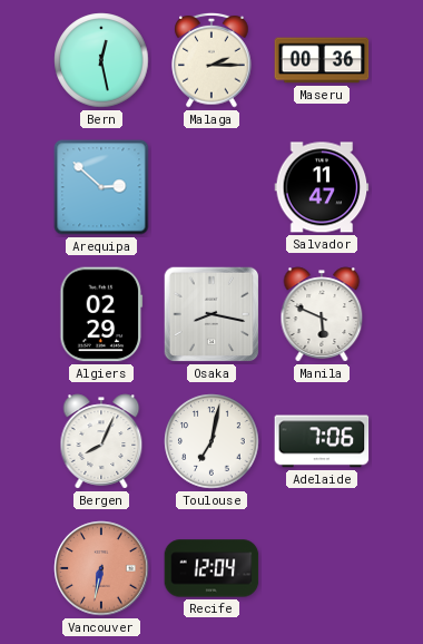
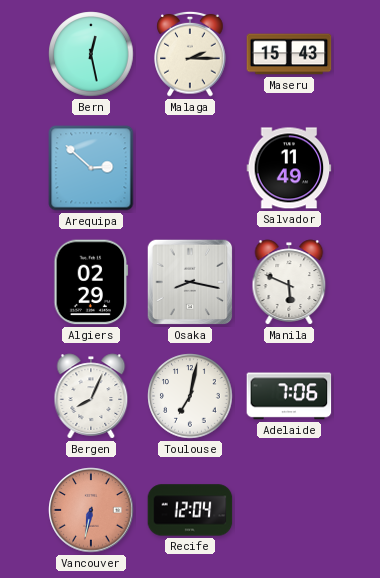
Maseru: 00:36 -> 15:43
Salvador: 11:47 -> 11:49
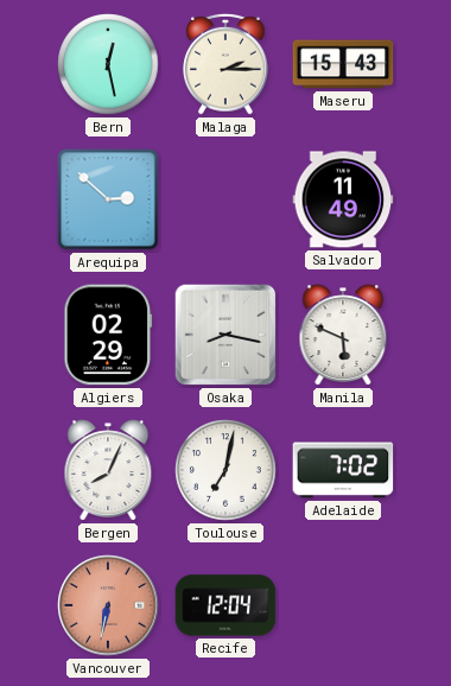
Adelaide: 7:06 -> 7:02
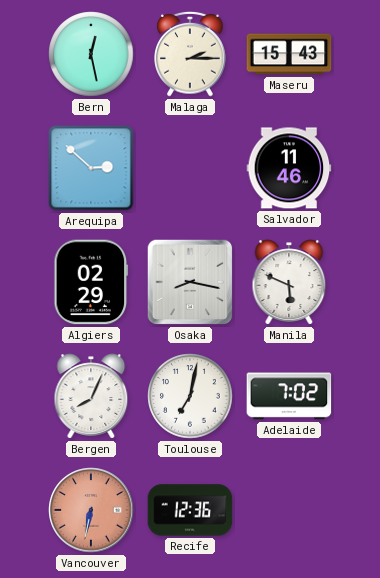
Salvador: 11:49 -> 11:46
Recife: 12:04 -> 12:36
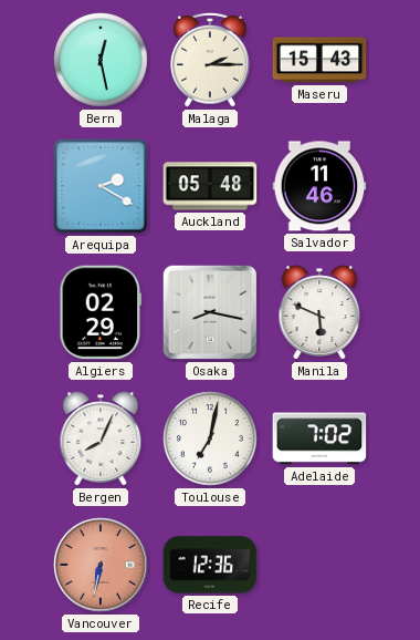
Arequipa: 2:52 -> 2:20
Auckland: none -> 05:48
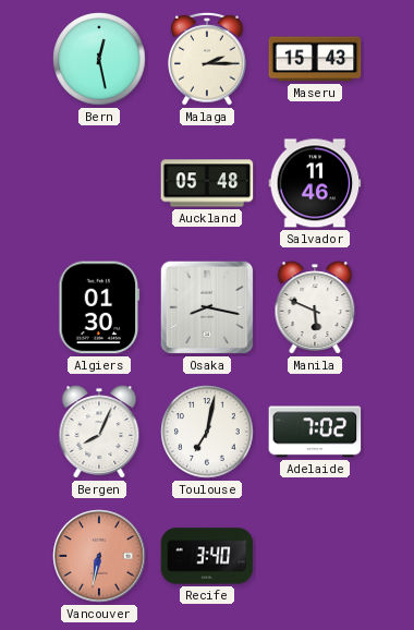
Arequipa: 2:20 -> none
Algiers: 02:29 -> 01:30
Recife: 12:36 -> 3:40
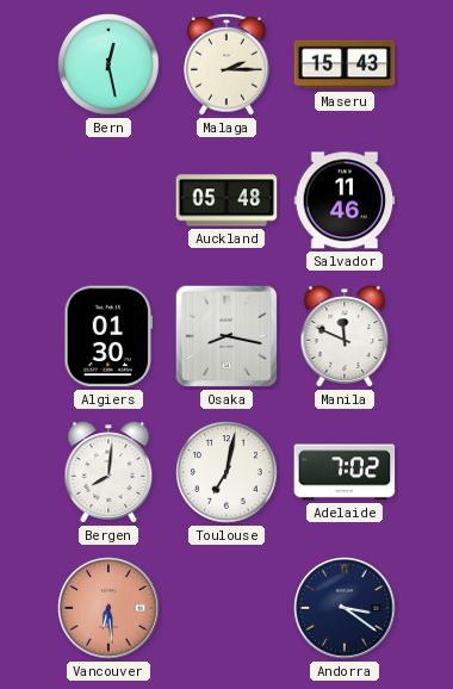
Manila: 5:49 -> 11:49
Bergen: 8:04 -> 8:01
Vancouver: 6:32 -> 6:29
Recife: 3:40 -> none
Andorra: none -> 3:21
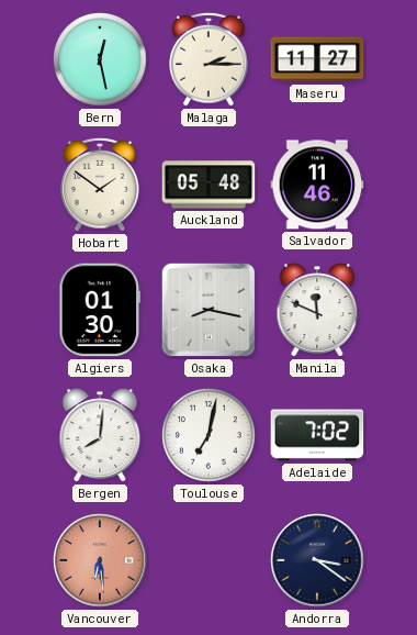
Maseru: 15:43 -> 11:27
Hobart: none -> 1:51
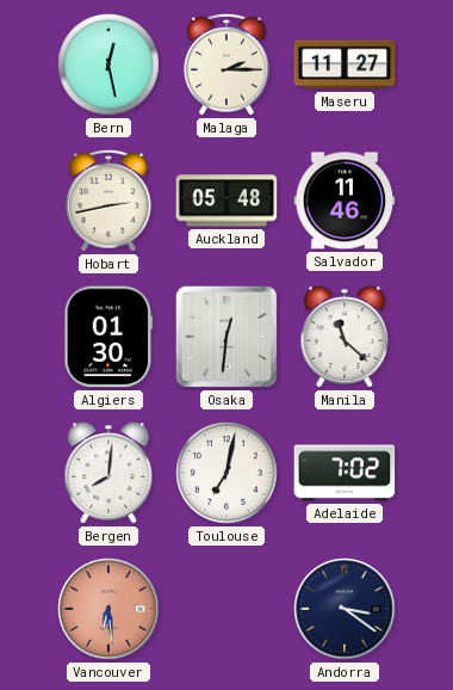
Hobart: 1:51 -> 2:43
Osaka: 8:17 -> 12:31
Manila: 11:49 -> 11:22
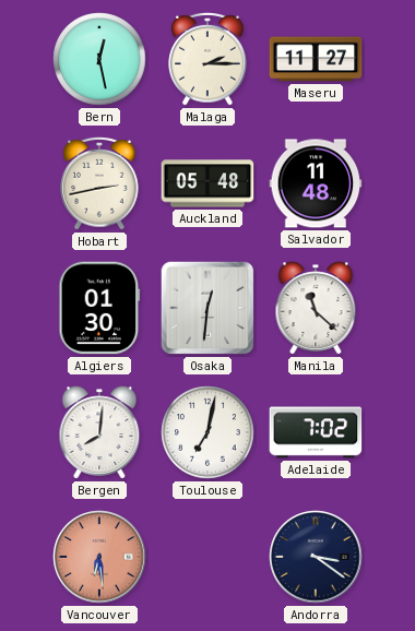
Salvador: 11:46 -> 11:48
